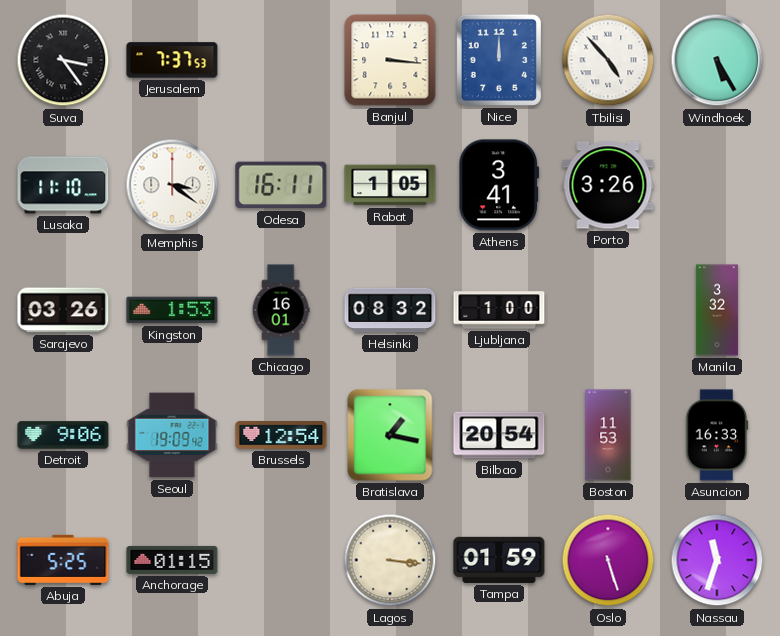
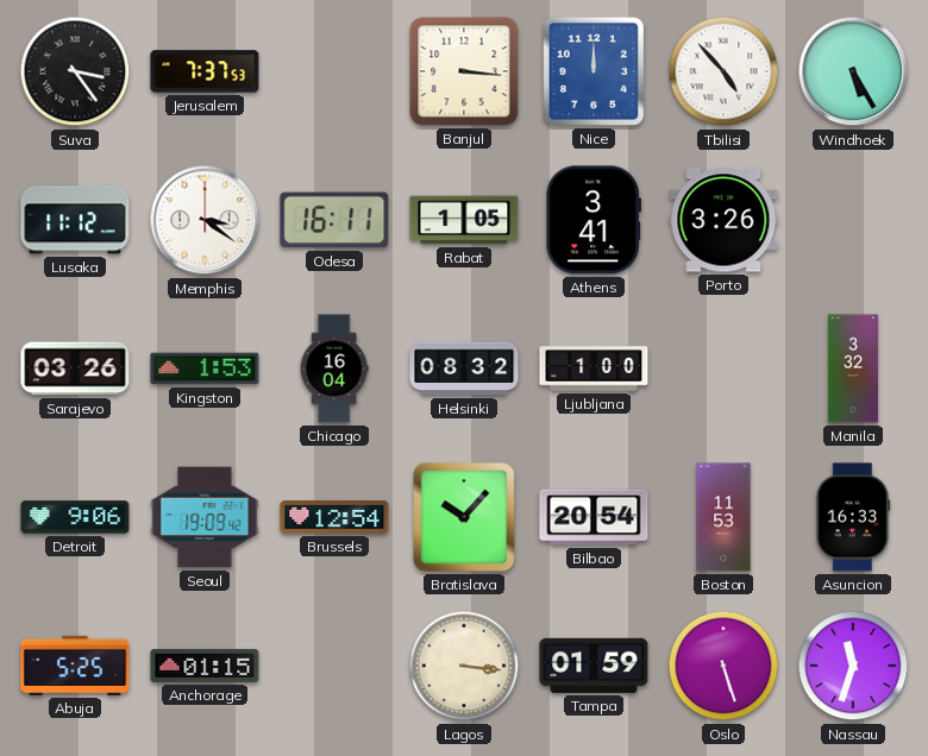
Lusaka: 11:10 -> 11:12
Chicago: 16:01 -> 16:04
Bratislava: 1:17 -> 10:07
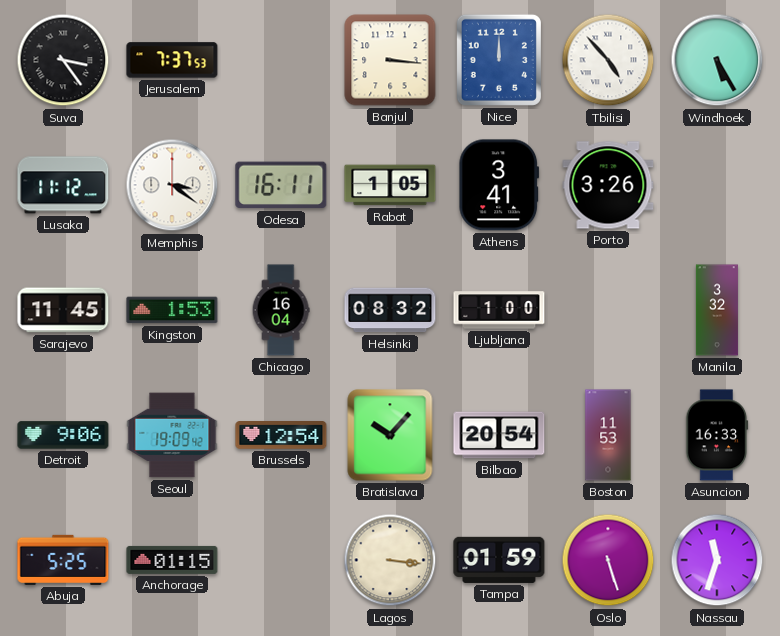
Sarajevo: 03:26 -> 11:45
